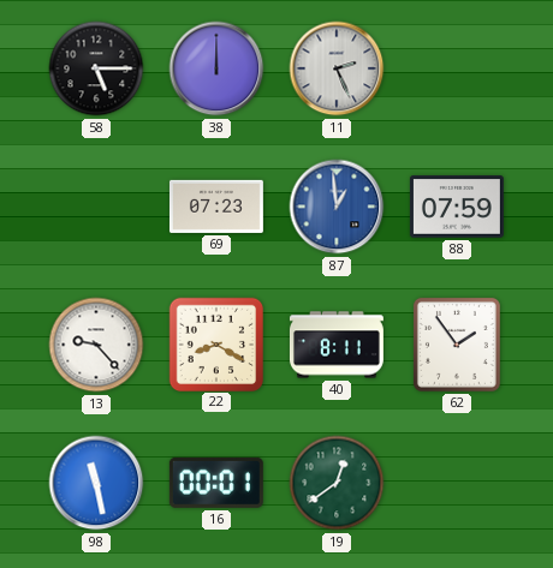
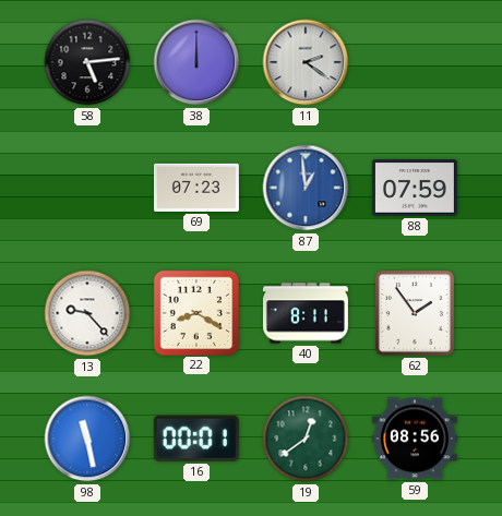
58: 5:15 -> 5:14
11: 2:26 -> 2:21
59: none -> 08:56
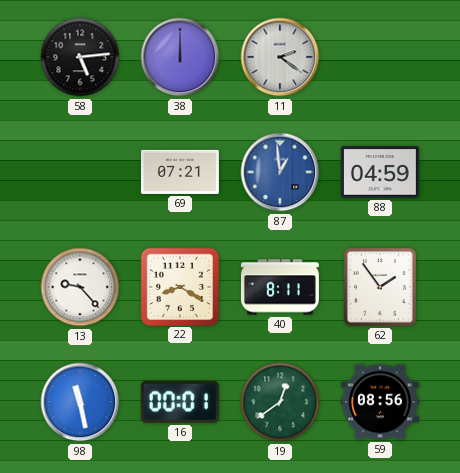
69: 07:23 -> 07:21
88: 07:59 -> 04:59
